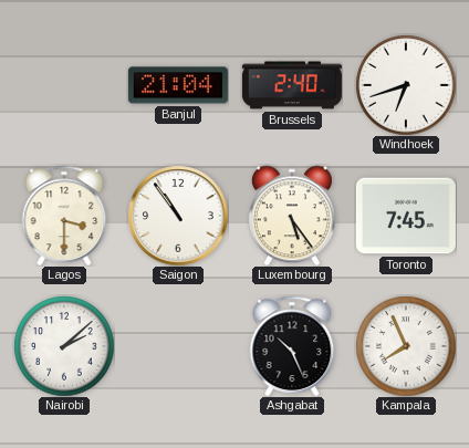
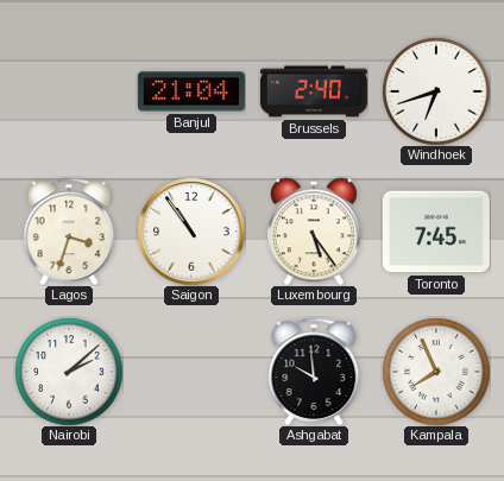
Lagos: 3:30 -> 3:33
Ashgabat: 10:26 -> 9:59
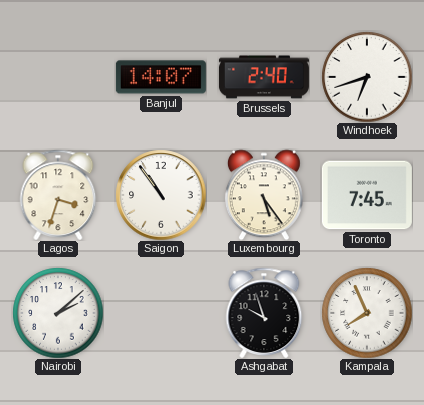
Banjul: 21:04 -> 14:07
Ashgabat: 9:59 -> 9:57
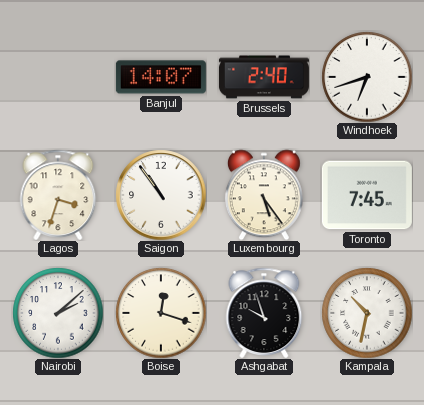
Boise: none -> 12:18
Kampala: 7:56 -> 10:32
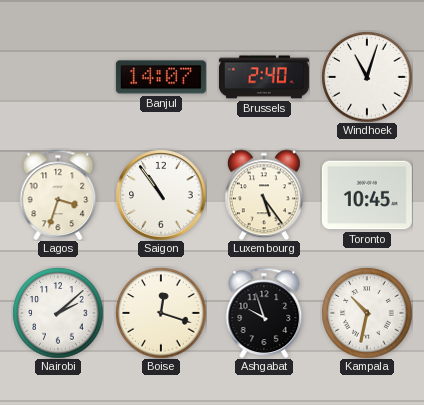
Windhoek: 6:42 -> 11:03
Toronto: 7:45 -> 10:45
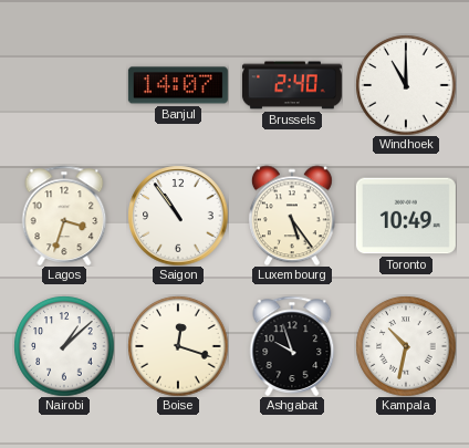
Windhoek: 11:03 -> 11:00
Toronto: 10:45 -> 10:49
Nairobi: 2:08 -> 1:08
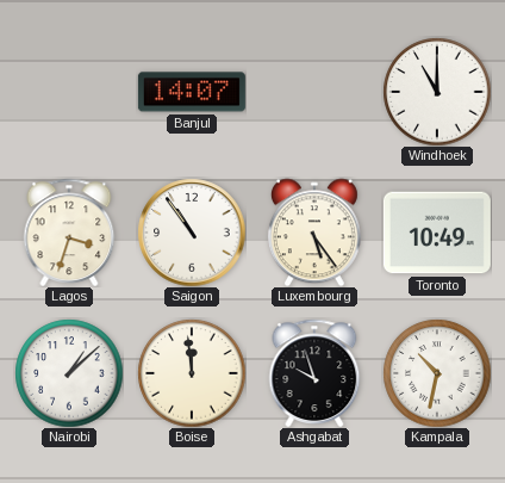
Brussels: 2:40 -> none
Boise: 12:18 -> 11:59
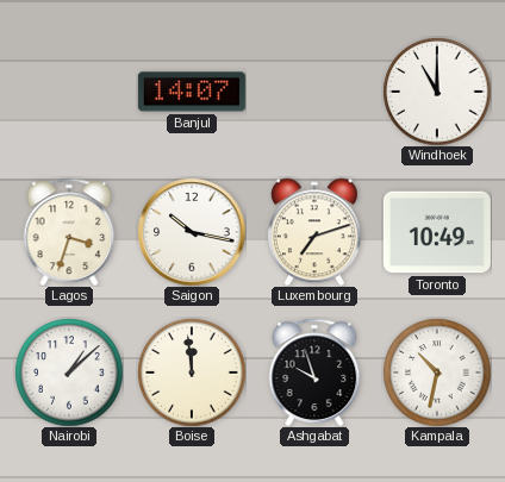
Saigon: 10:54 -> 10:17
Luxembourg: 5:24 -> 7:12
